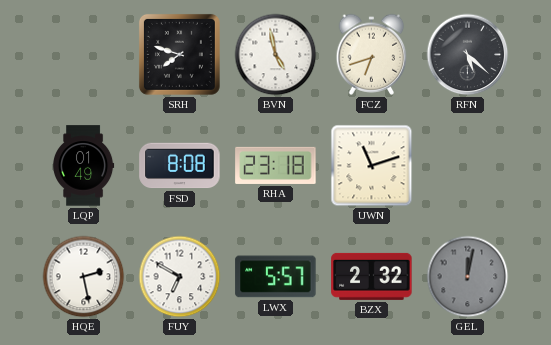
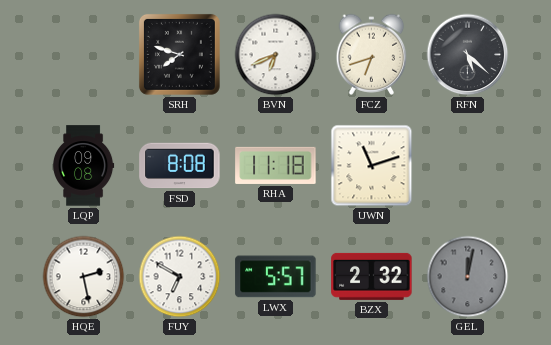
BVN: 4:58 -> 6:41
LQP: 01:49 -> 09:08
RHA: 23:18 -> 11:18
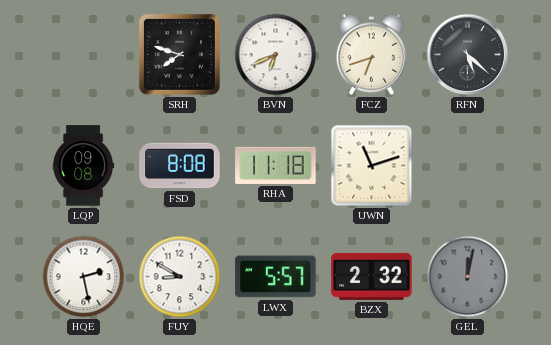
FUY: 6:50 -> 8:50
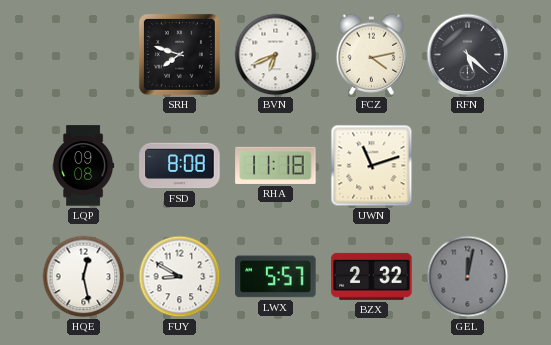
FCZ: 6:42 -> 4:13
HQE: 2:28 -> 12:28
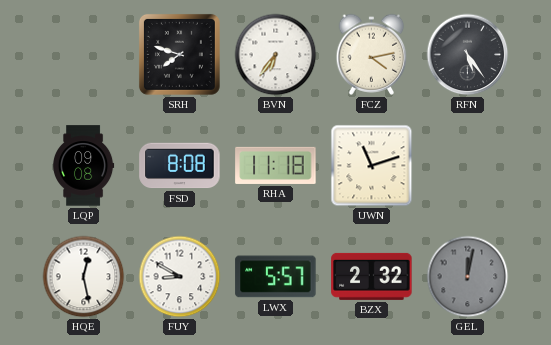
BVN: 6:41 -> 6:36
RFN: 5:22 -> 5:24
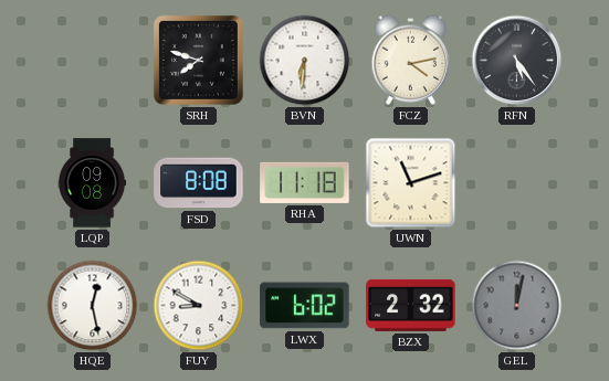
BVN: 6:36 -> 6:31
LWX: 5:57 -> 6:02
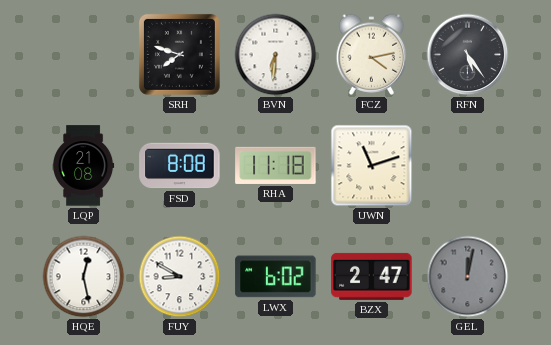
LQP: 09:08 -> 21:08
BZX: 2:32 -> 2:47
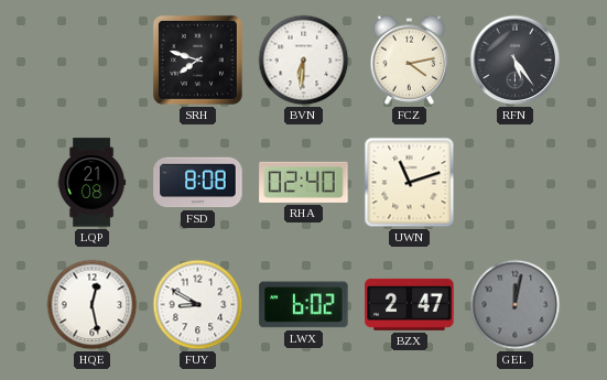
RHA: 11:18 -> 02:40
